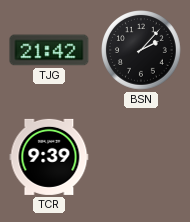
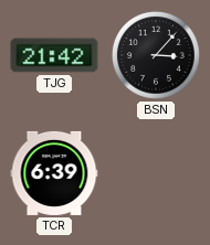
BSN: 2:07 -> 3:07
TCR: 9:39 -> 6:39
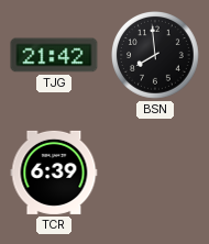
BSN: 3:07 -> 7:59
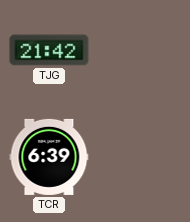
BSN: 7:59 -> none
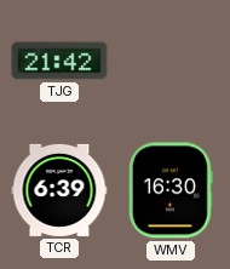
WMV: none -> 16:30
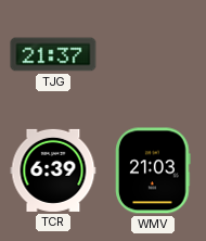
TJG: 21:42 -> 21:37
WMV: 16:30 -> 21:03
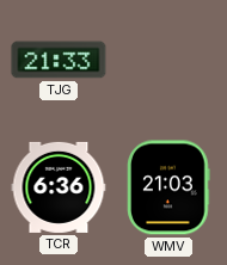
TJG: 21:37 -> 21:33
TCR: 6:39 -> 6:36
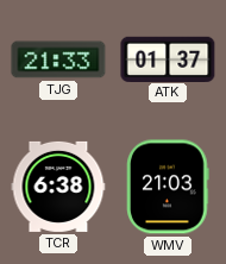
ATK: none -> 01:37
TCR: 6:36 -> 6:38
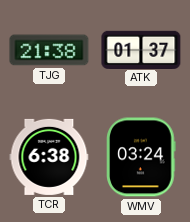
TJG: 21:33 -> 21:38
WMV: 21:03 -> 03:24
